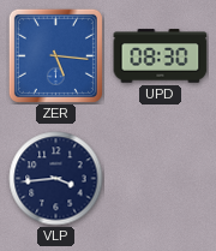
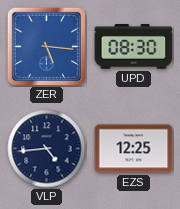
VLP: 3:44 -> 4:44
EZS: none -> 12:25
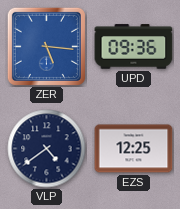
UPD: 08:30 -> 09:36
VLP: 4:44 -> 4:39
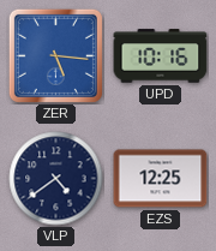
UPD: 09:36 -> 10:16
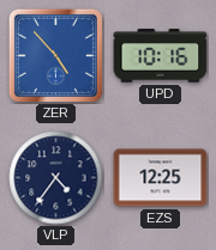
ZER: 5:16 -> 4:53
VLP: 4:39 -> 4:36
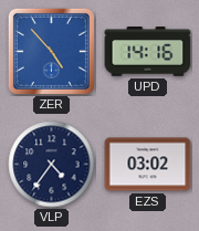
UPD: 10:16 -> 14:16
EZS: 12:25 -> 03:02
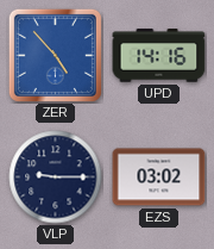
VLP: 4:36 -> 9:15
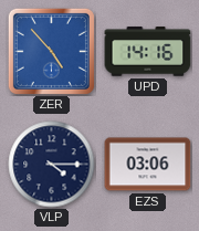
VLP: 9:15 -> 4:15
EZS: 03:02 -> 03:06
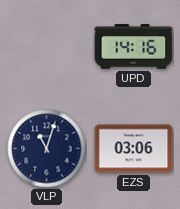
ZER: 4:53 -> none
VLP: 4:15 -> 11:03
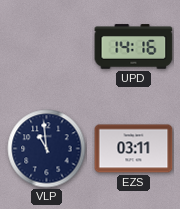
VLP: 11:03 -> 10:59
EZS: 03:06 -> 03:11
